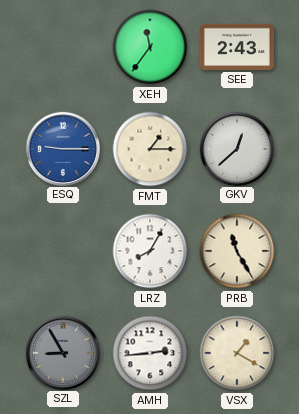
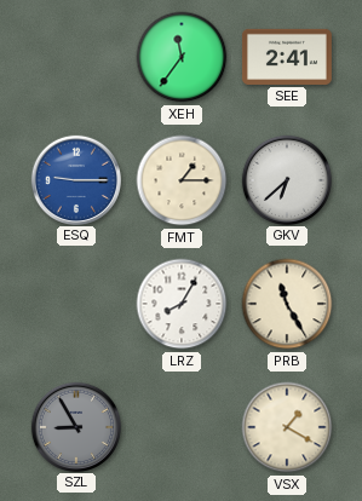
SEE: 2:43 -> 2:41
GKV: 12:38 -> 6:38
AMH: 2:44 -> none
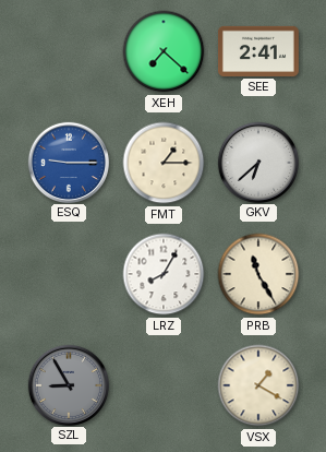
XEH: 11:36 -> 7:22
